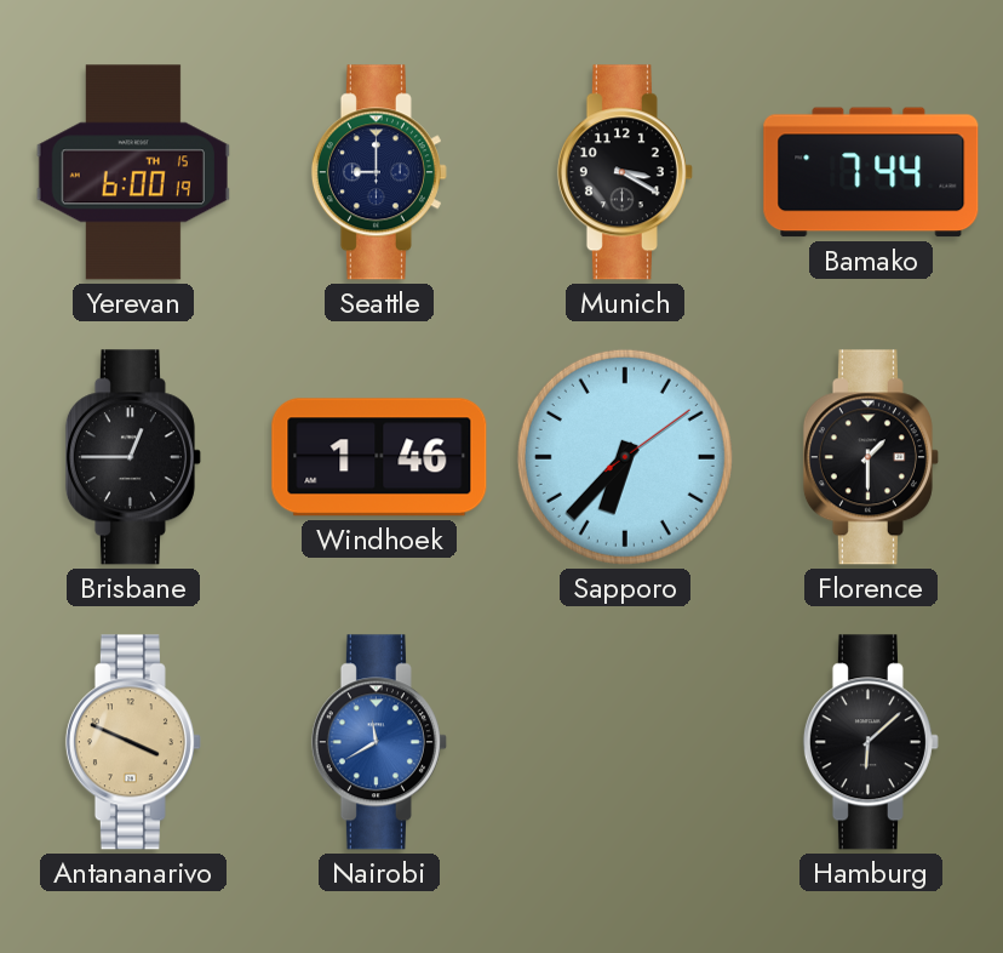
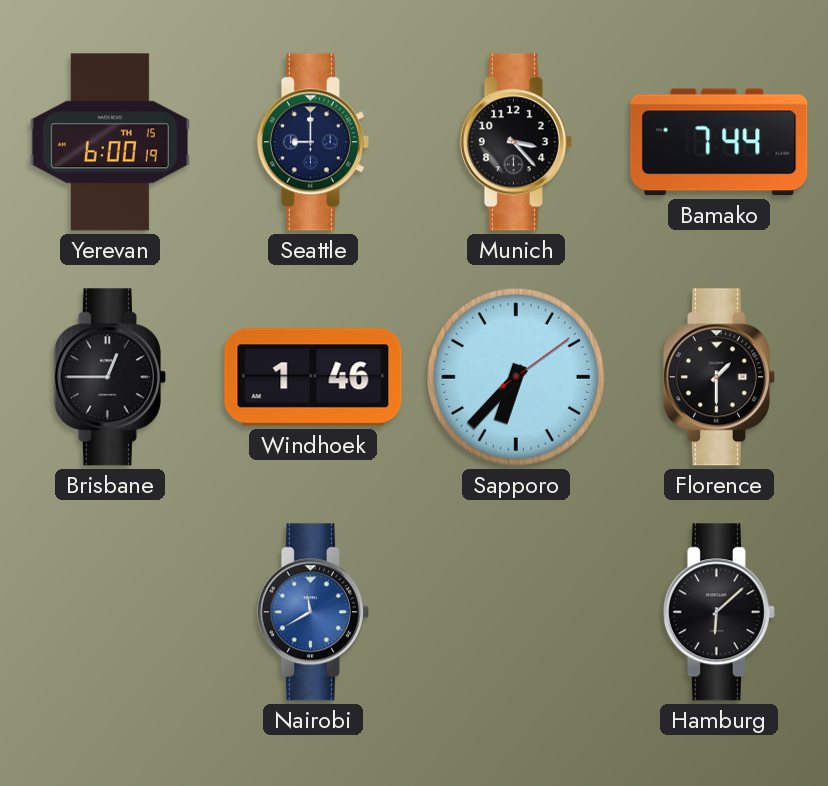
Munich: 3:20 -> 3:23
Antananarivo: 3:49 -> none
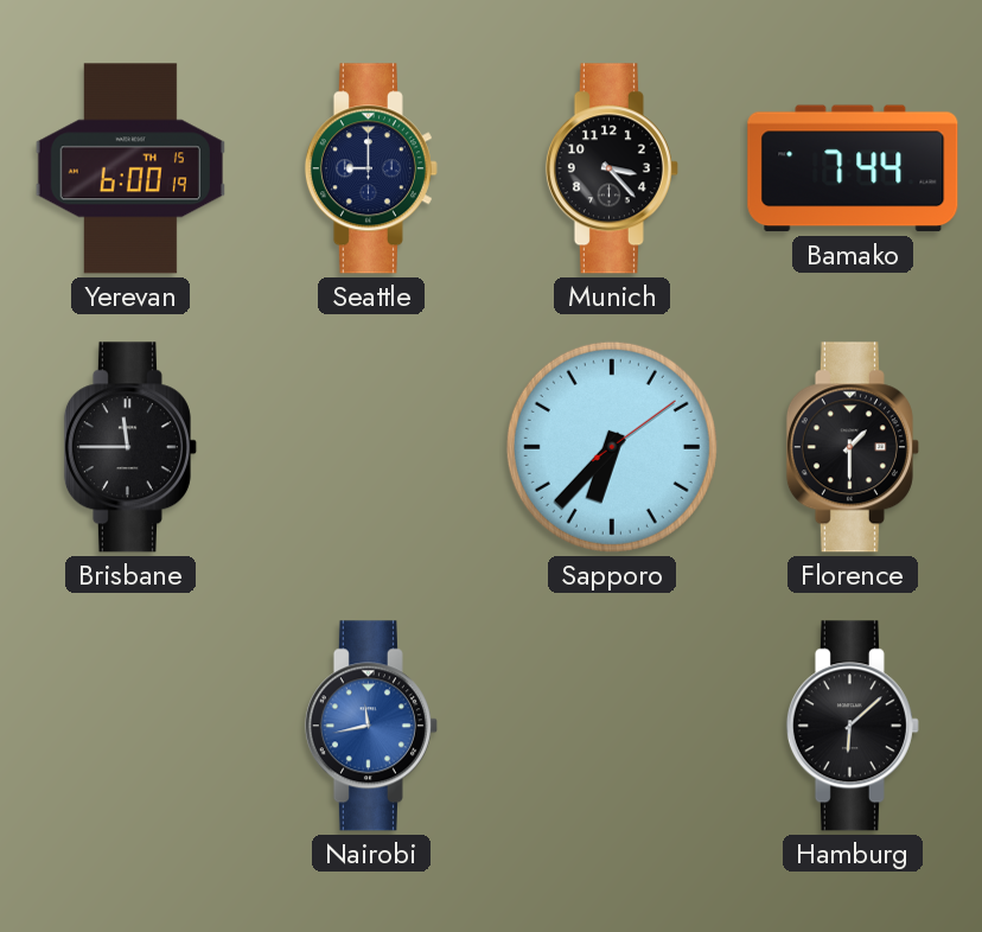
Brisbane: 12:45 -> 11:45
Windhoek: 1:46 -> none
Nairobi: 11:40 -> 11:43
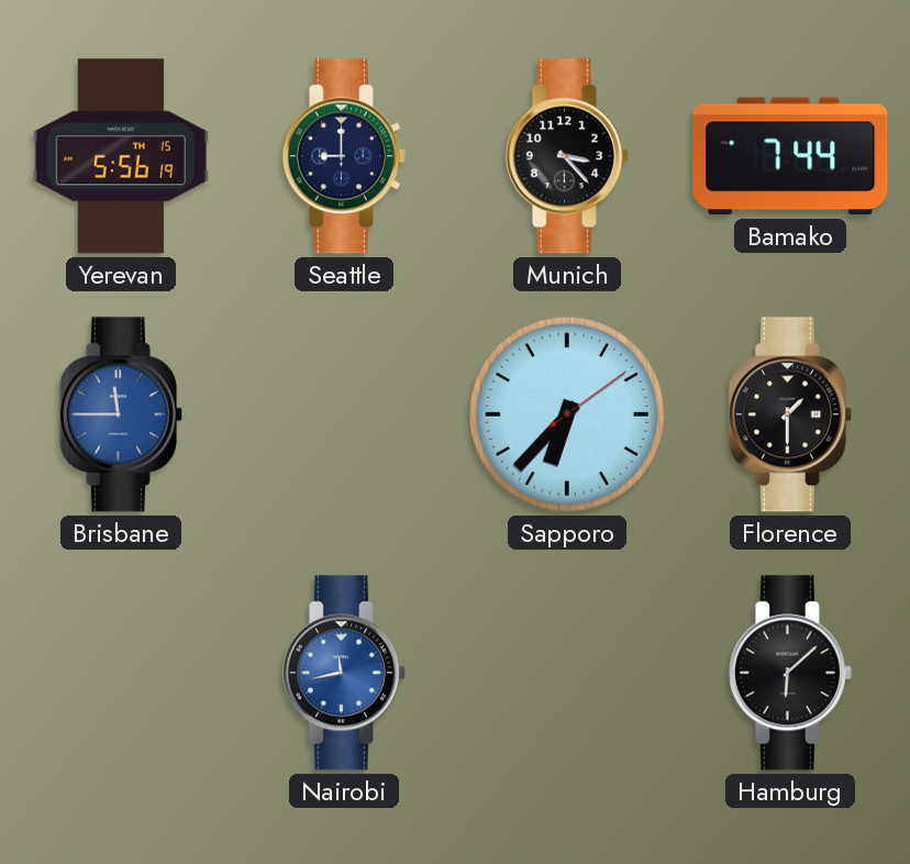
Yerevan: 6:00 -> 5:56
Brisbane dial: black -> blue
